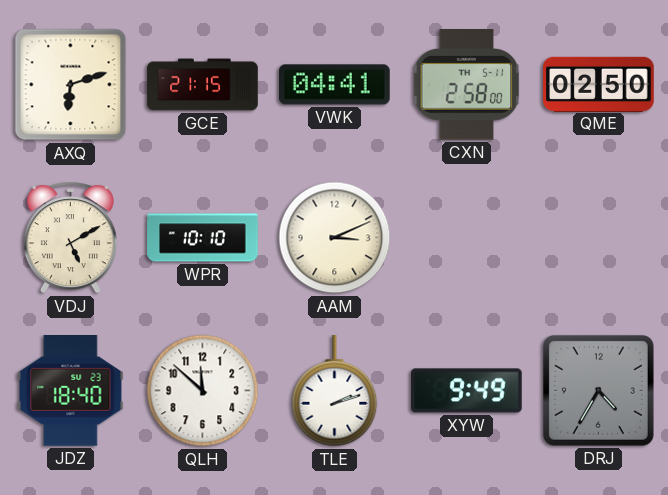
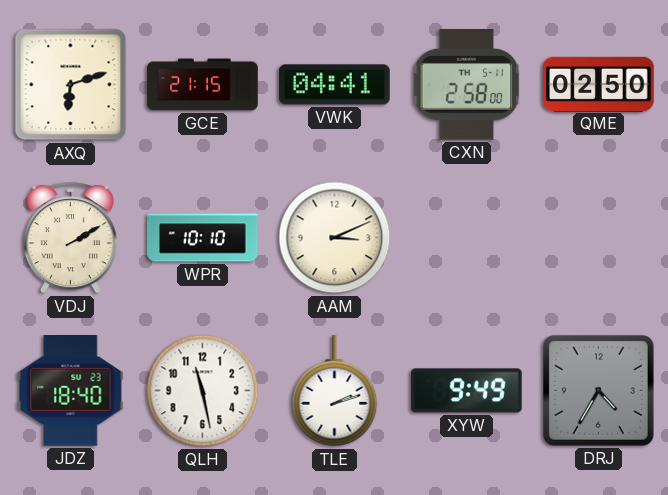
VDJ: 5:10 -> 2:10
QLH: 11:52 -> 11:28
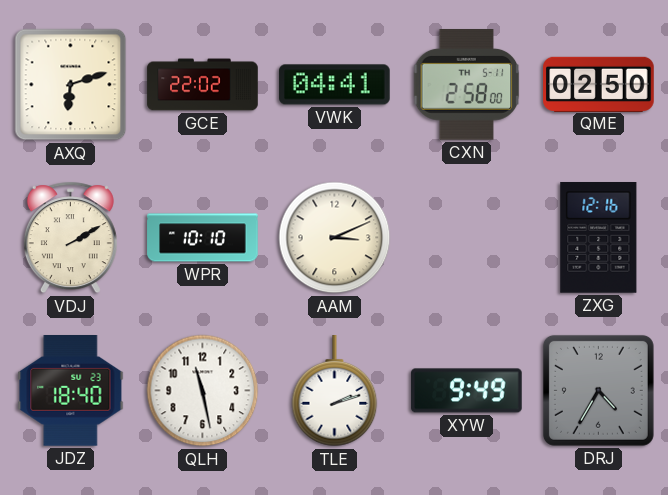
GCE: 21:15 -> 22:02
ZXG: none -> 12:16
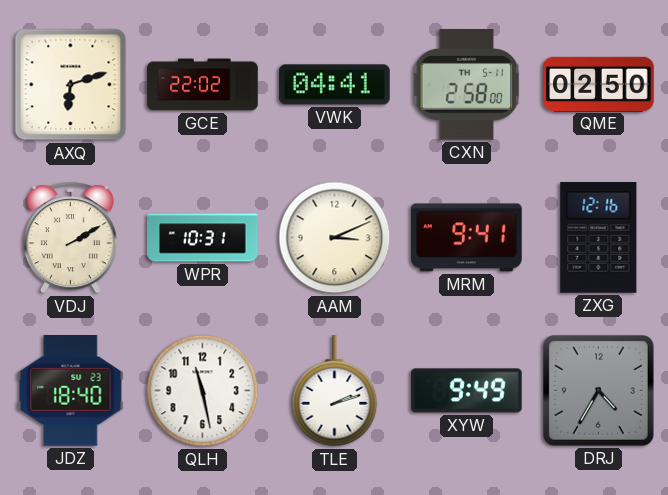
WPR: 10:10 -> 10:31
MRM: none -> 9:41
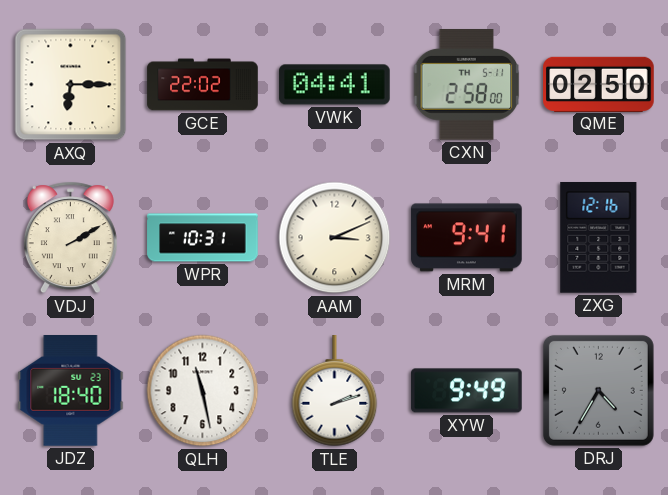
AXQ: 6:12 -> 6:15
